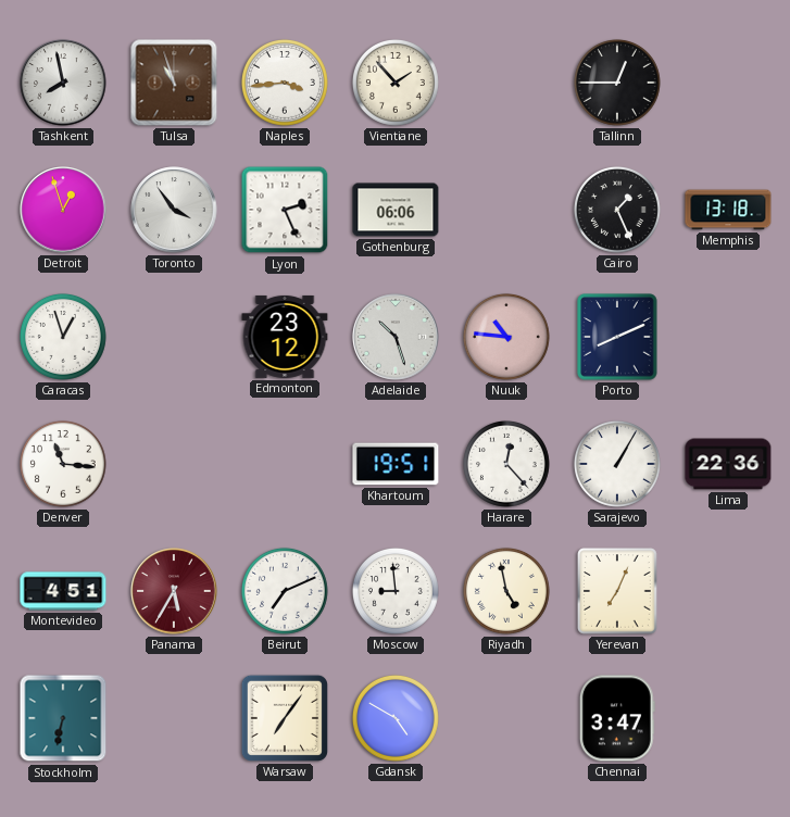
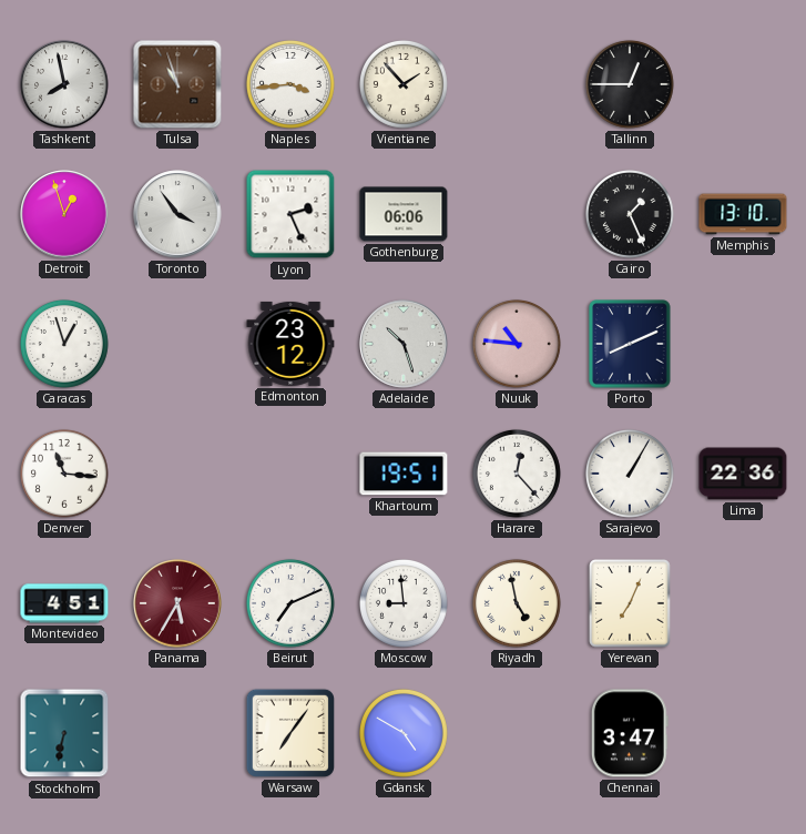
Memphis: 13:18 -> 13:10
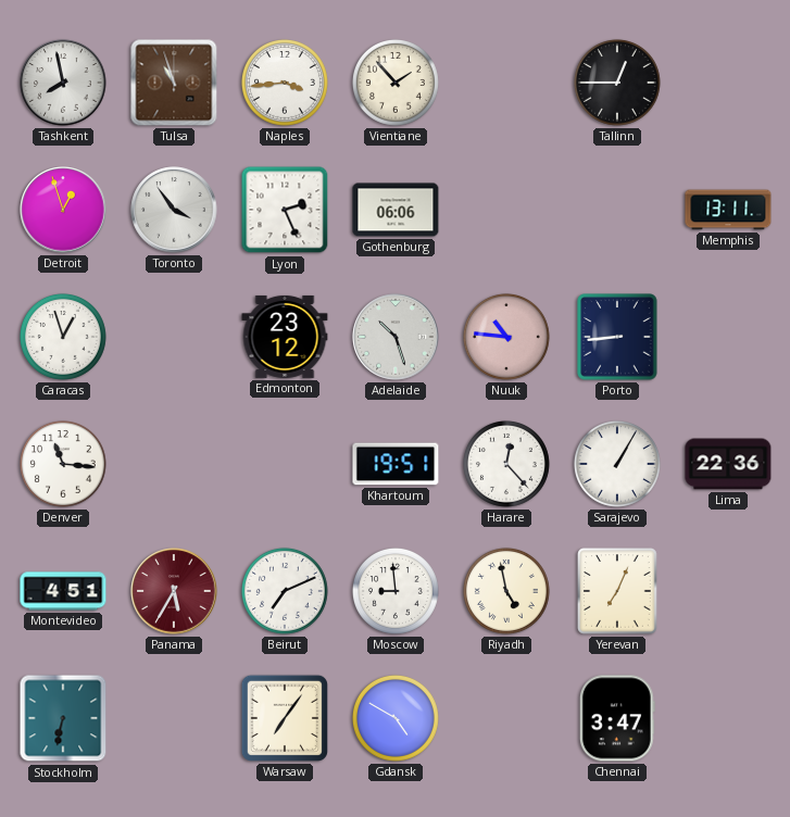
Cairo: 1:26 -> none
Memphis: 13:10 -> 13:11
Porto: 8:11 -> 8:44
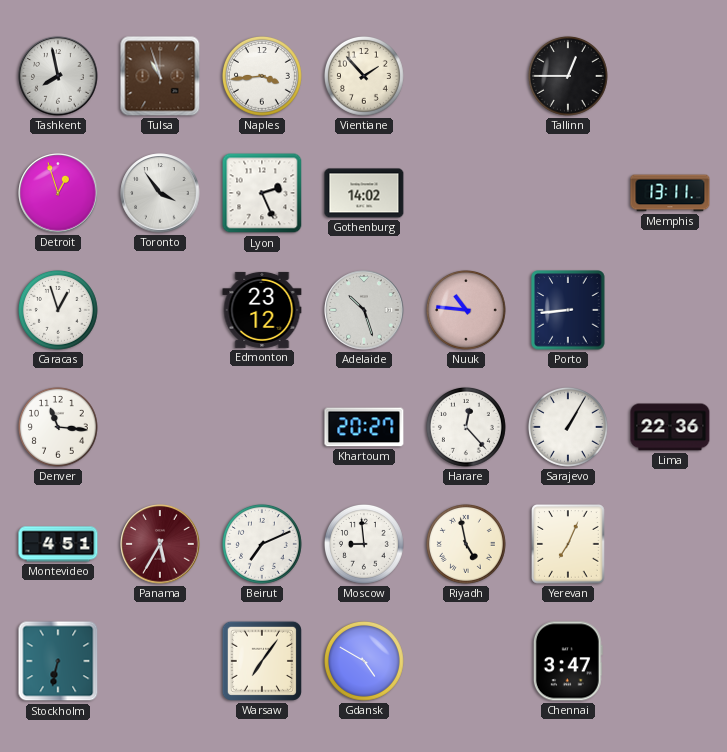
Gothenburg: 06:06 -> 14:02
Khartoum: 19:51 -> 20:27
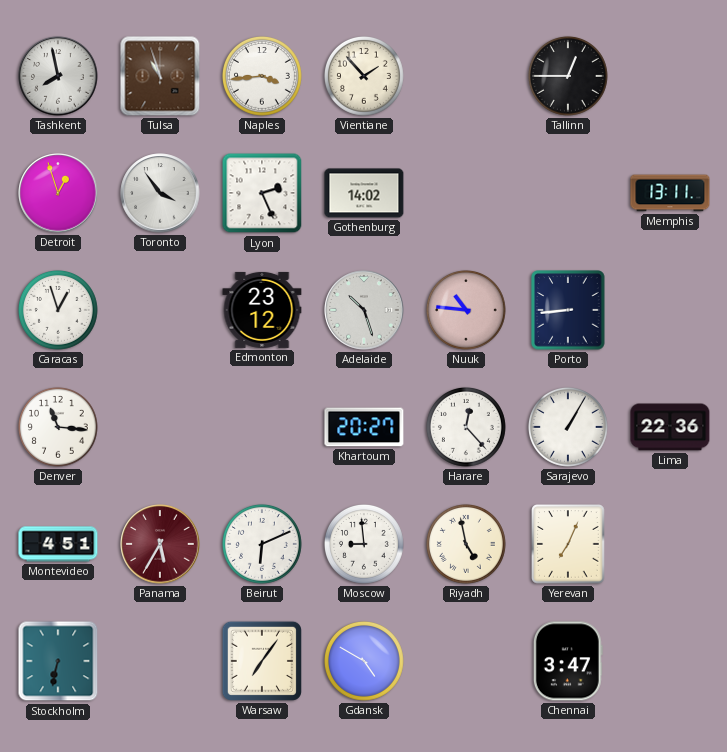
Beirut: 7:11 -> 6:11
